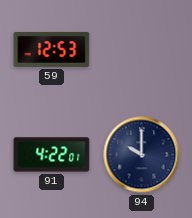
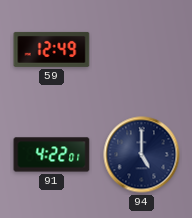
59: 12:53 -> 12:49
94: 10:00 -> 5:00
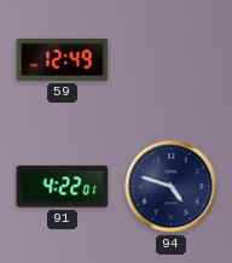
94: 5:00 -> 4:48
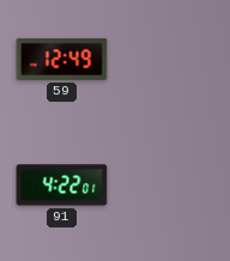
94: 4:48 -> none
